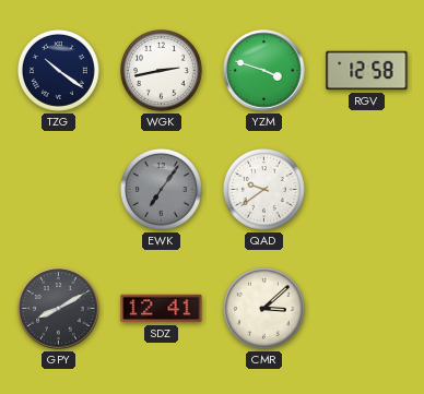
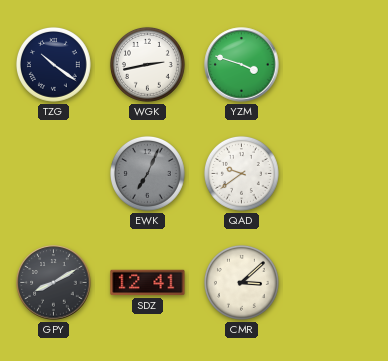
RGV: 12:58 -> none
EWK: 7:06 -> 7:04
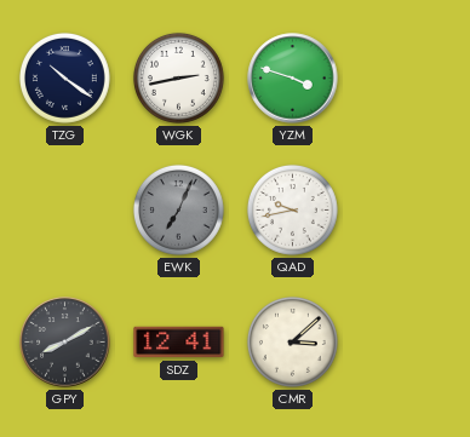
QAD: 9:39 -> 9:43
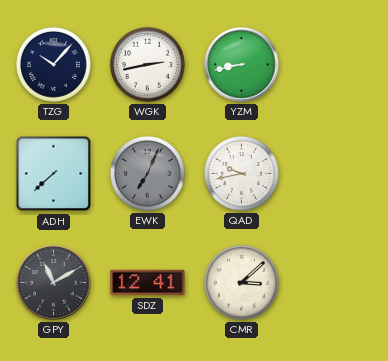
TZG: 10:21 -> 10:07
YZM: 3:48 -> 8:43
ADH: none -> 7:38
GPY: 8:10 -> 11:10
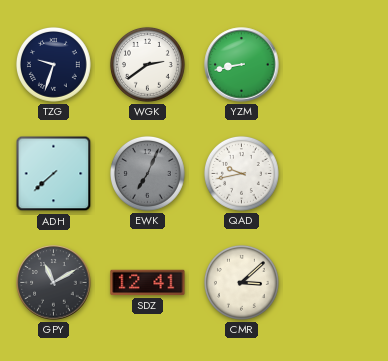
TZG: 10:07 -> 9:33
WGK: 2:43 -> 2:39
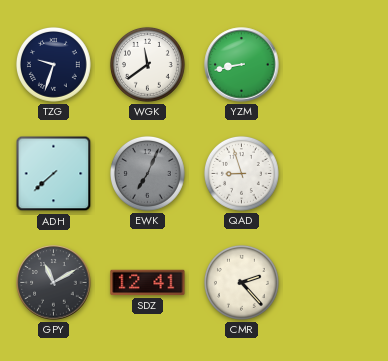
WGK: 2:39 -> 11:39
QAD: 9:43 -> 8:57
CMR: 3:08 -> 2:23
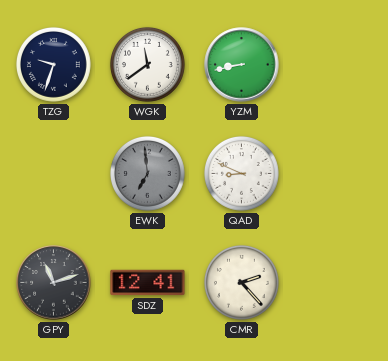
ADH: 7:38 -> none
EWK: 7:04 -> 6:59
QAD: 8:57 -> 8:49
GPY: 11:10 -> 11:12
